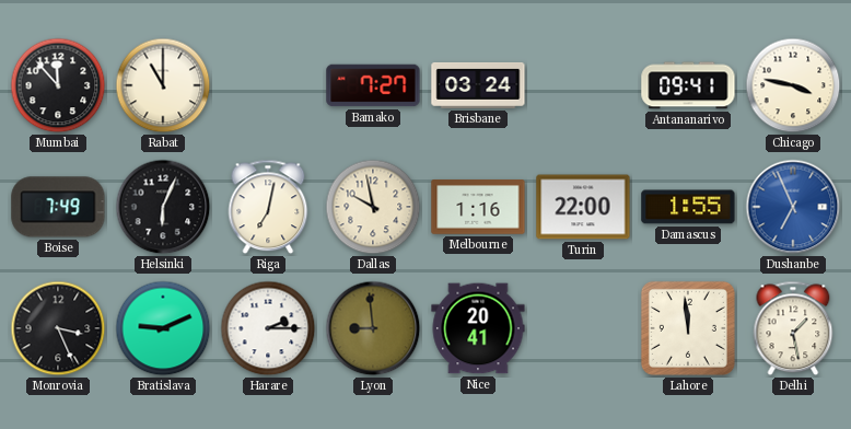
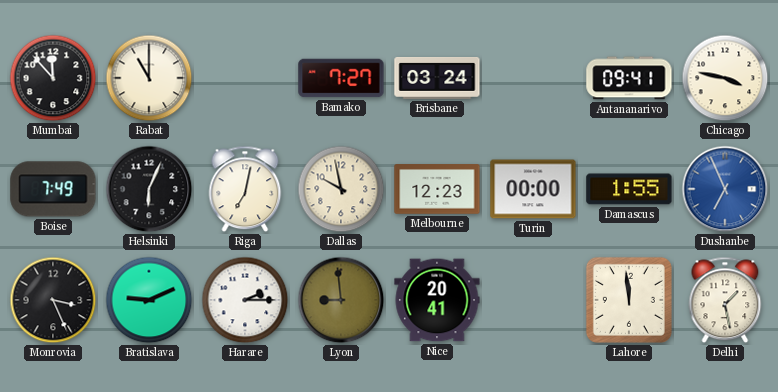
Melbourne: 1:16 -> 12:23
Turin: 22:00 -> 00:00
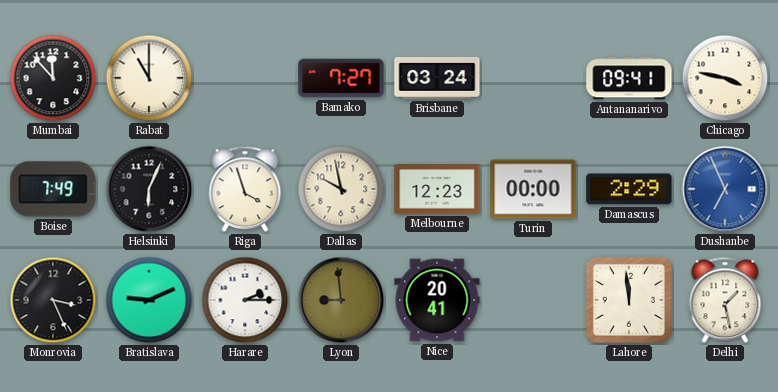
Riga: 7:02 -> 3:57
Damascus: 1:55 -> 2:29
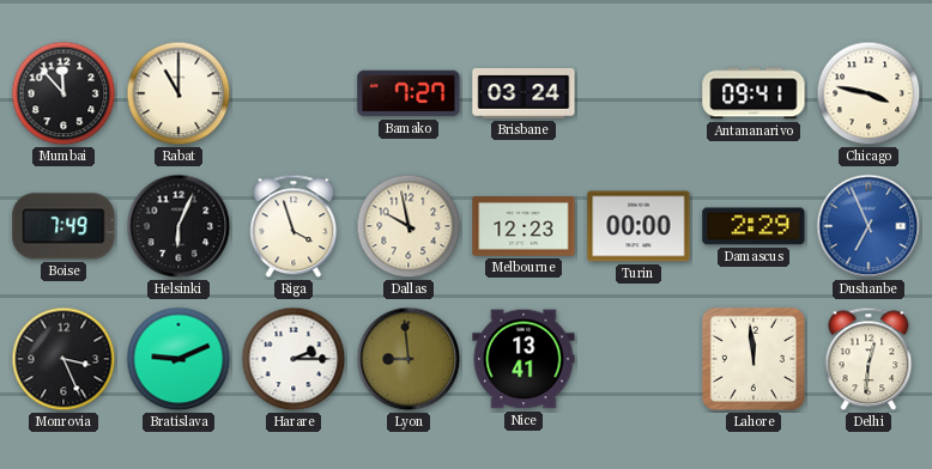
Nice: 20:41 -> 13:41
Delhi: 1:28 -> 12:31
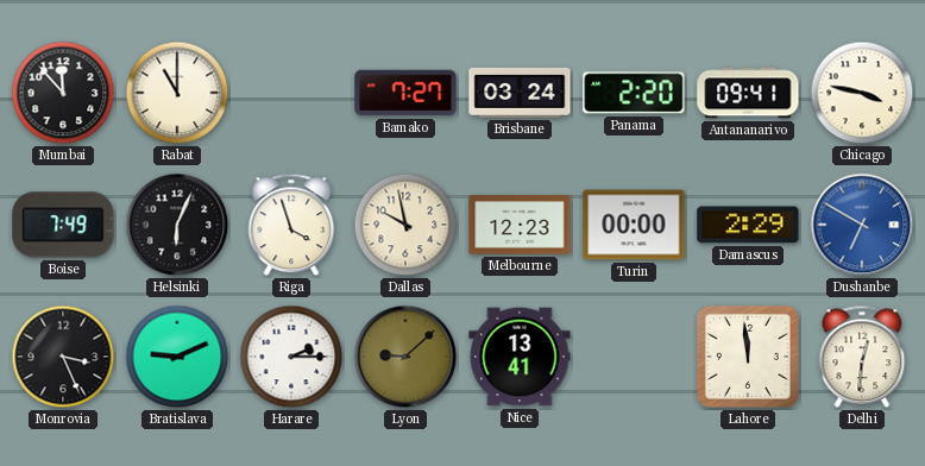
Panama: none -> 2:20
Dushanbe: 6:56 -> 6:50
Lyon: 8:59 -> 9:08
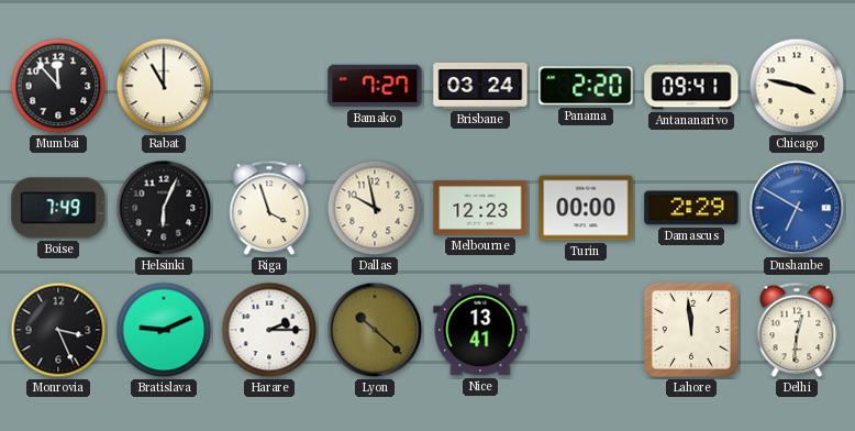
Lyon: 9:08 -> 10:22
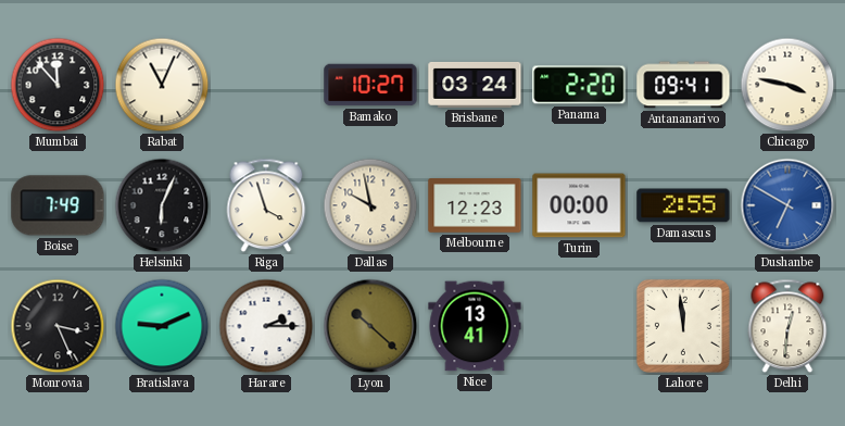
Rabat: 11:00 -> 11:04
Bamako: 7:27 -> 10:27
Damascus: 2:29 -> 2:55
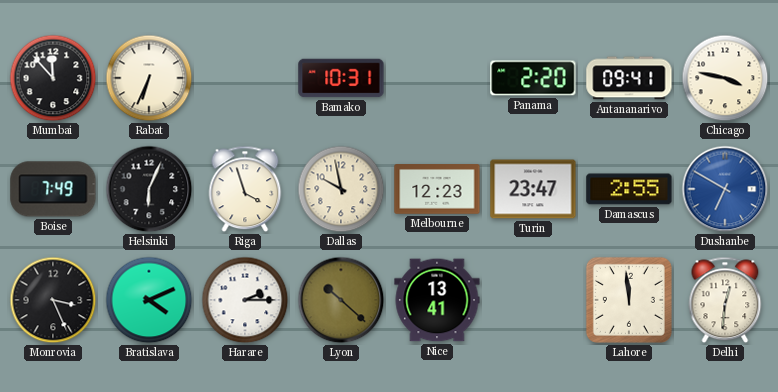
Rabat: 11:04 -> 6:34
Bamako: 10:27 -> 10:31
Brisbane: 03:24 -> none
Turin: 00:00 -> 23:47
Bratislava: 9:11 -> 4:11
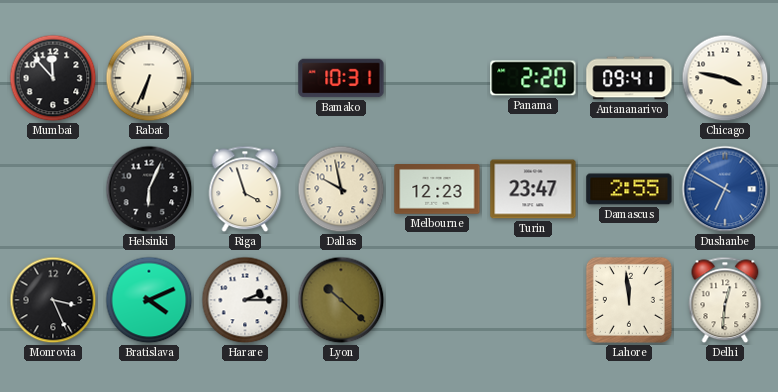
Boise: 7:49 -> none
Nice: 13:41 -> none
